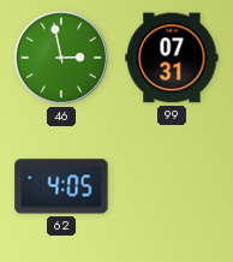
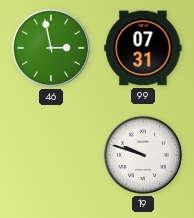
62: 4:05 -> none
19: none -> 9:48
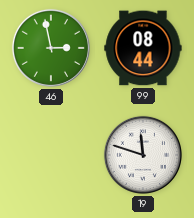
99: 07:31 -> 08:44
19: 9:48 -> 11:48
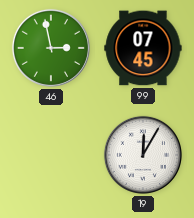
99: 08:44 -> 07:45
19: 11:48 -> 12:05
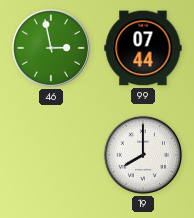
99: 07:45 -> 07:44
19: 12:05 -> 8:00
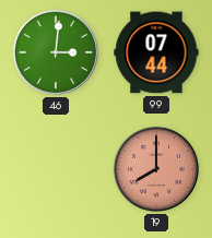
46: 2:58 -> 3:01
19 dial: white -> salmon
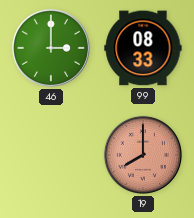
46: 3:01 -> 3:00
99: 07:44 -> 08:33
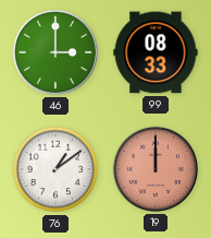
76: none -> 1:09
19: 8:00 -> 12:00
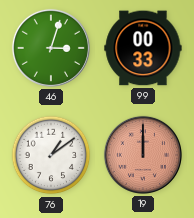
46: 3:00 -> 3:03
99: 08:33 -> 00:33
